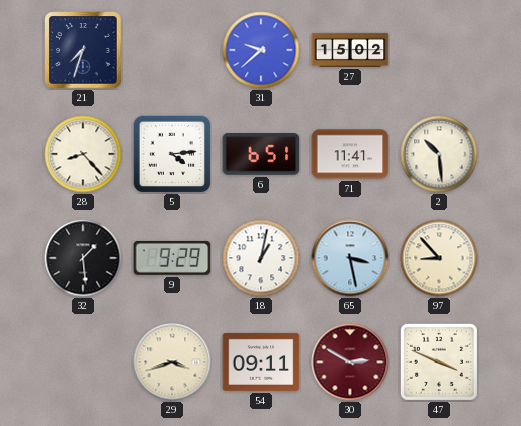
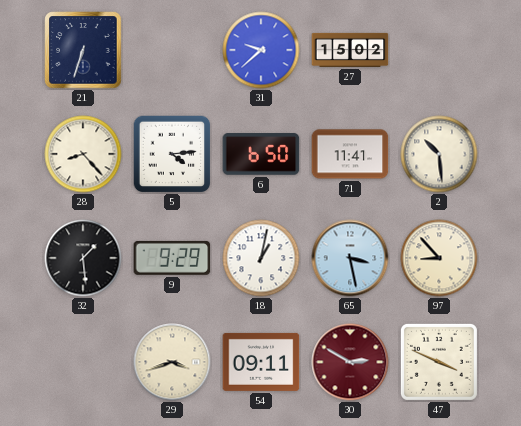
21: 7:33 -> 6:33
6: 6:51 -> 6:50
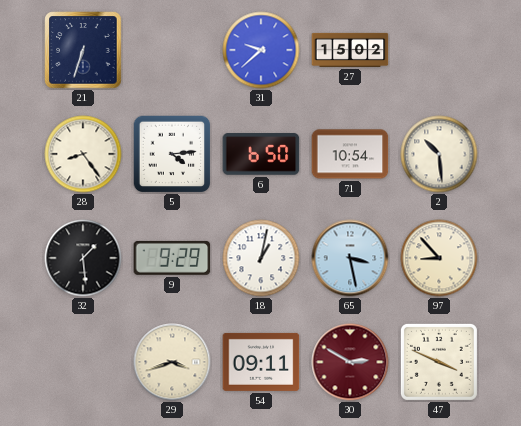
28: 8:23 -> 8:24
71: 11:41 -> 10:54
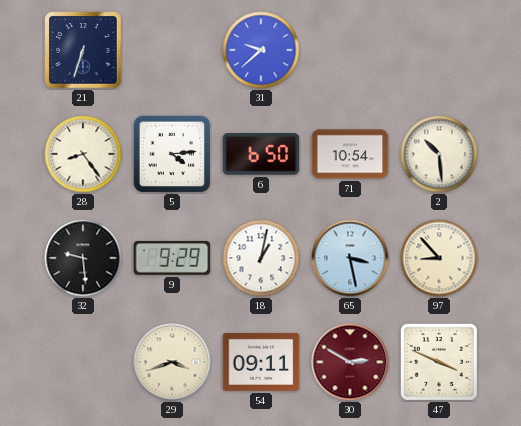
27: 15:02 -> none
32: 1:29 -> 9:29
